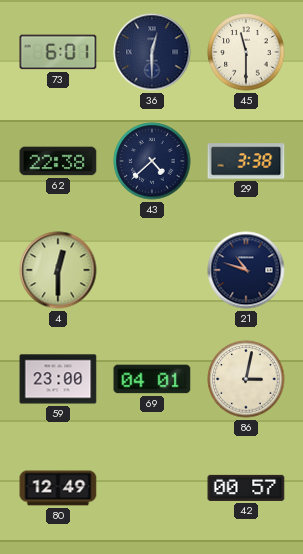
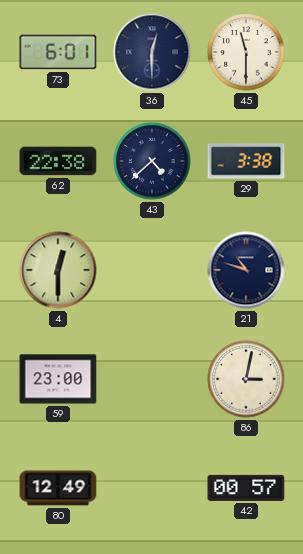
69: 04:01 -> none
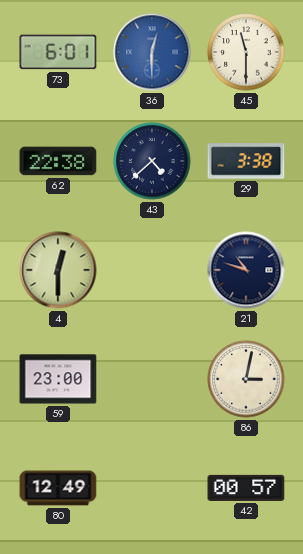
36 dial: navy -> blue
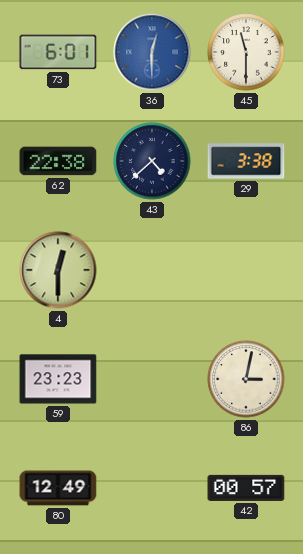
21: 10:48 -> none
59: 23:00 -> 23:23
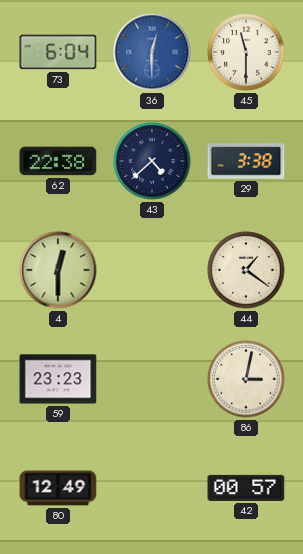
73: 6:01 -> 6:04
44: none -> 1:21
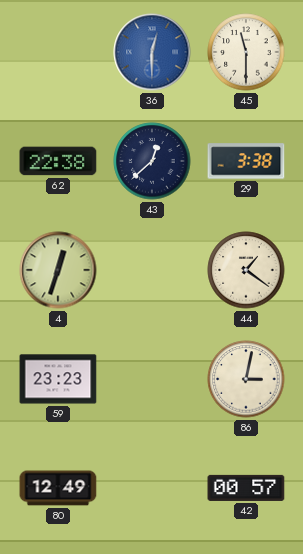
73: 6:04 -> none
43: 4:38 -> 12:38
4: 12:30 -> 12:33
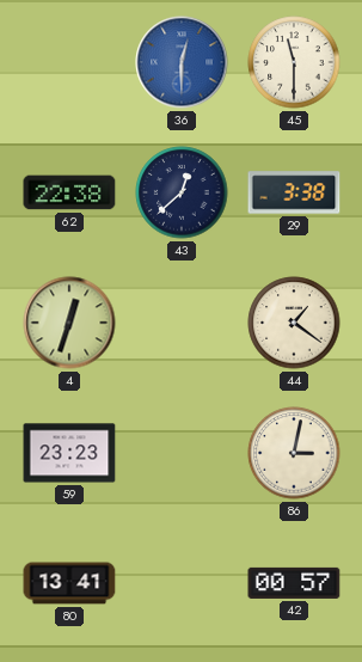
80: 12:49 -> 13:41
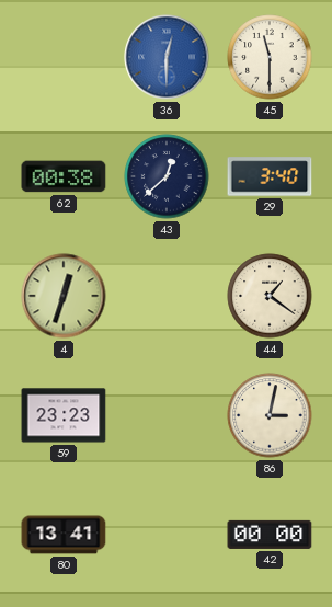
62: 22:38 -> 00:38
29: 3:38 -> 3:40
42: 00:57 -> 00:00
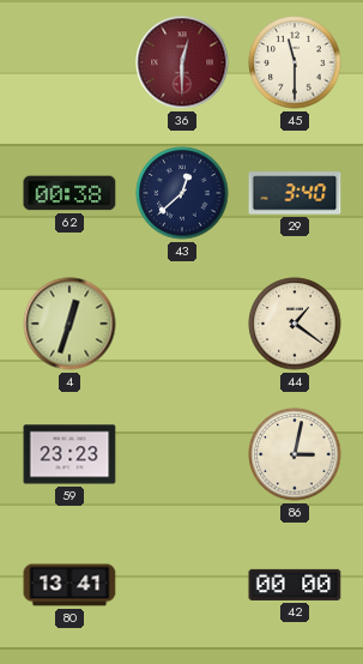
36 dial: blue -> burgundy
